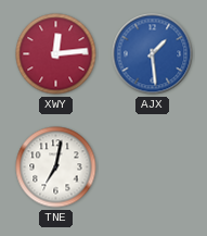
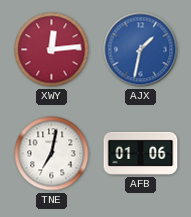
AJX: 1:29 -> 1:32
AFB: none -> 01:06
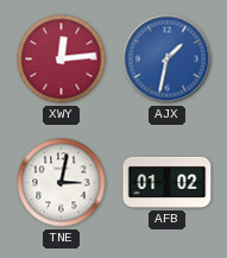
TNE: 7:02 -> 3:02
AFB: 01:06 -> 01:02
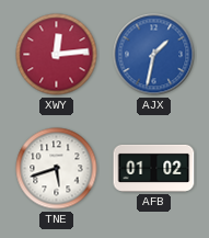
TNE: 3:02 -> 5:42
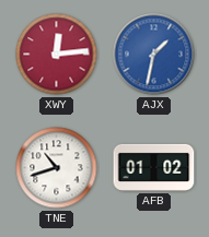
TNE: 5:42 -> 10:42
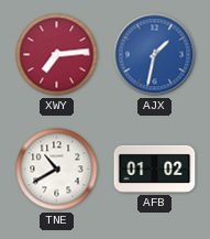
XWY: 12:14 -> 7:14
TNE: 10:42 -> 10:40
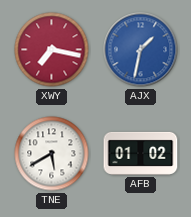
XWY: 7:14 -> 7:17
TNE: 10:40 -> 5:40
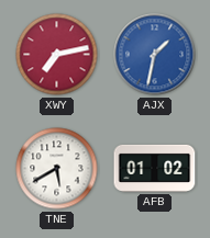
XWY: 7:17 -> 7:13
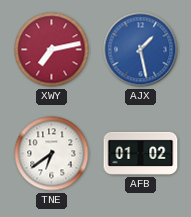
AJX: 1:32 -> 1:28
TNE: 5:40 -> 6:39
